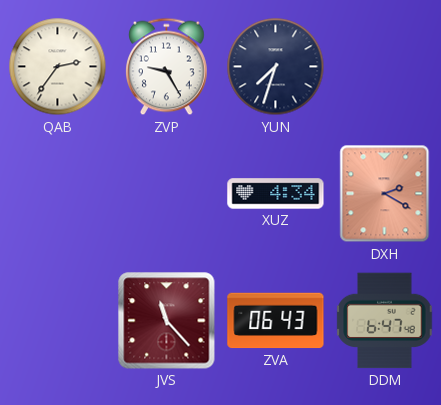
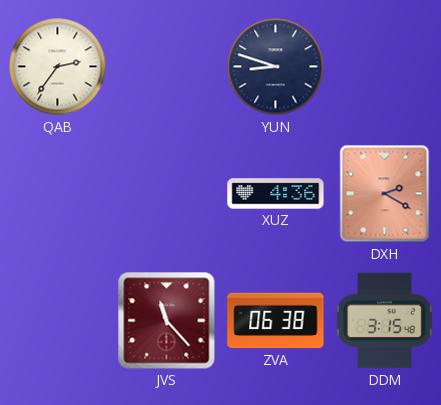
ZVP: 9:25 -> none
YUN: 7:33 -> 8:48
XUZ: 4:34 -> 4:36
ZVA: 06:43 -> 06:38
DDM: 6:47 -> 3:15
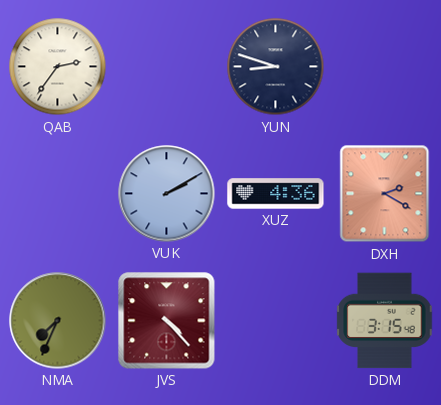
VUK: none -> 2:10
NMA: none -> 7:34
JVS: 11:23 -> 4:23
ZVA: 06:38 -> none
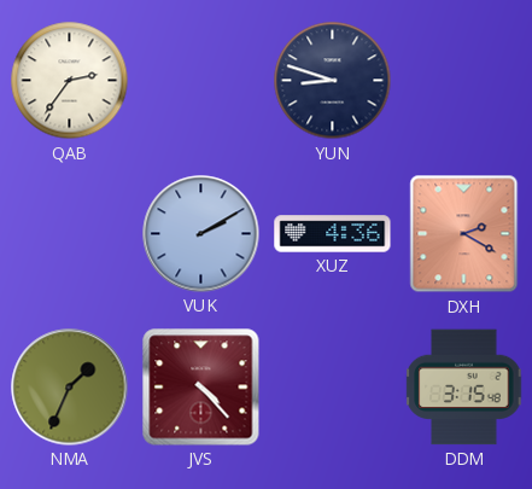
NMA: 7:34 -> 1:34
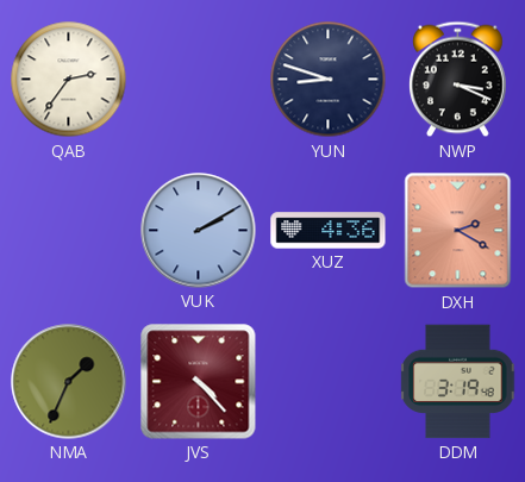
NWP: none -> 3:19
DDM: 3:15 -> 3:19
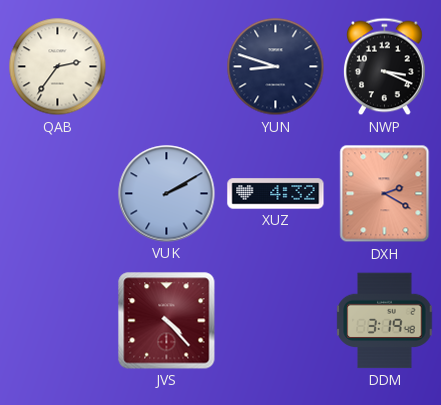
XUZ: 4:36 -> 4:32
NMA: 1:34 -> none
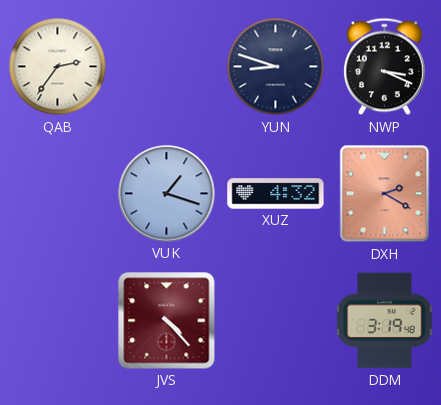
VUK: 2:10 -> 1:18
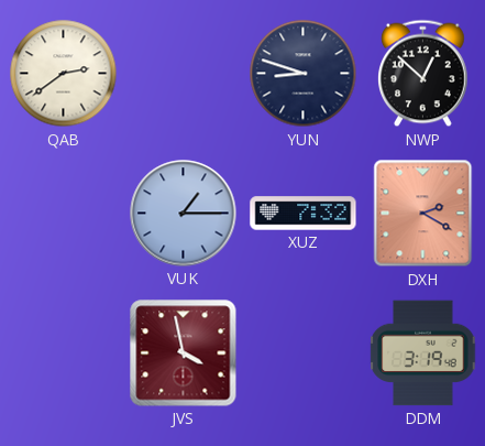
QAB: 2:36 -> 2:39
NWP: 3:19 -> 12:52
VUK: 1:18 -> 1:15
XUZ: 4:32 -> 7:32
JVS: 4:23 -> 3:58
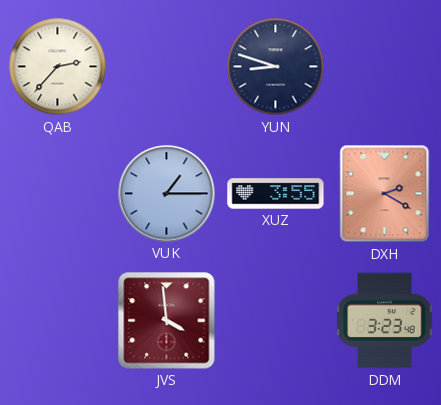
QAB: 2:39 -> 2:37
NWP: 12:52 -> none
XUZ: 7:32 -> 3:55
JVS: 3:58 -> 3:59
DDM: 3:19 -> 3:23
